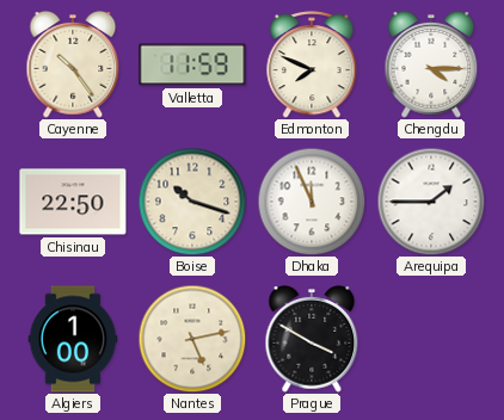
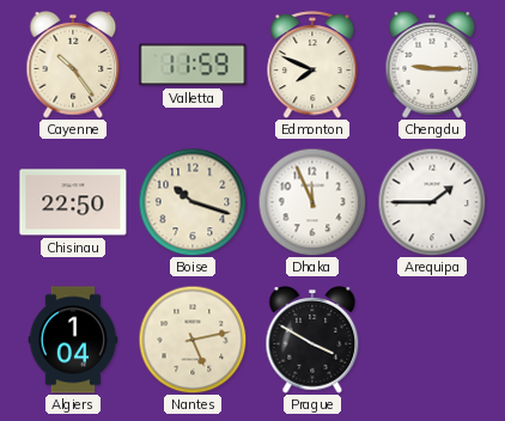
Chengdu: 4:15 -> 9:15
Algiers: 1:00 -> 1:04
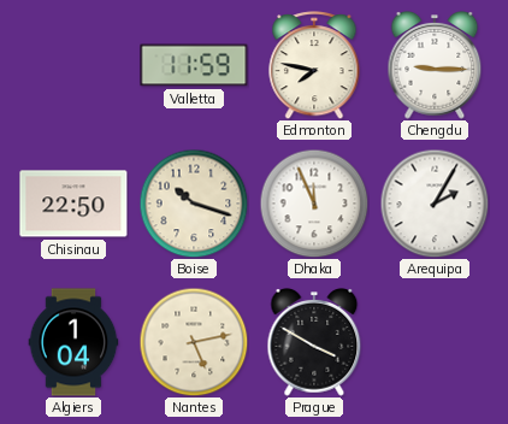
Cayenne: 10:24 -> none
Edmonton: 7:49 -> 7:47
Arequipa: 1:45 -> 2:05
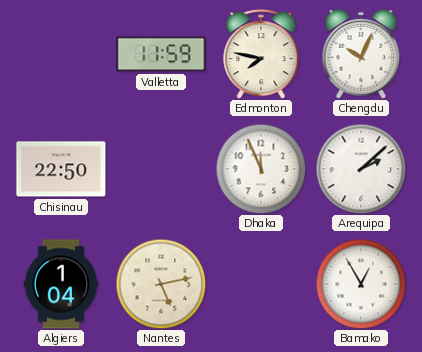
Chengdu: 9:15 -> 10:04
Boise: 10:18 -> none
Arequipa: 2:05 -> 2:08
Prague: 3:50 -> none
Bamako: none -> 12:55
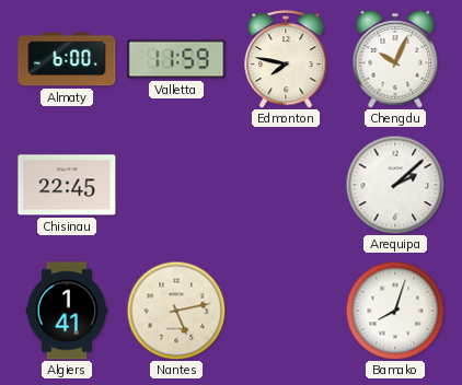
Almaty: none -> 6:00
Chisinau: 22:50 -> 22:45
Dhaka: 11:56 -> none
Algiers: 1:04 -> 1:41
Bamako: 12:55 -> 8:03
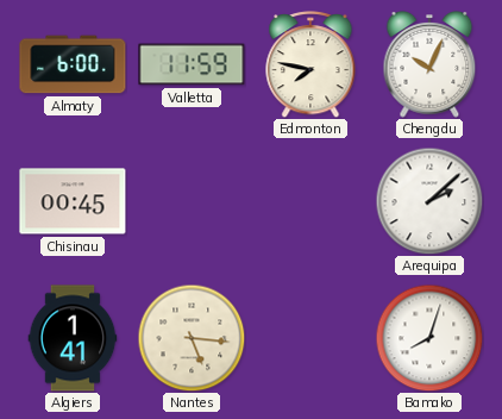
Chisinau: 22:45 -> 00:45
Nantes: 5:13 -> 5:16
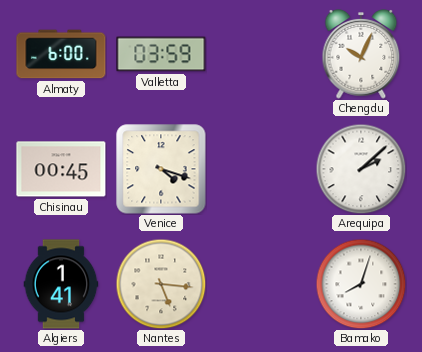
Valletta: 11:59 -> 03:59
Edmonton: 7:47 -> none
Venice: none -> 4:18
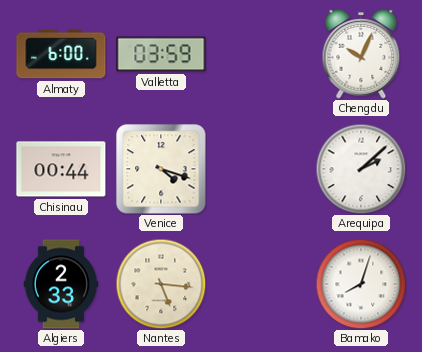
Chisinau: 00:45 -> 00:44
Algiers: 1:41 -> 2:33
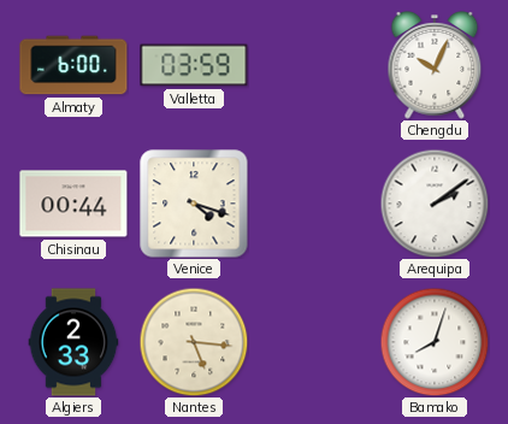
Arequipa: 2:08 -> 2:09
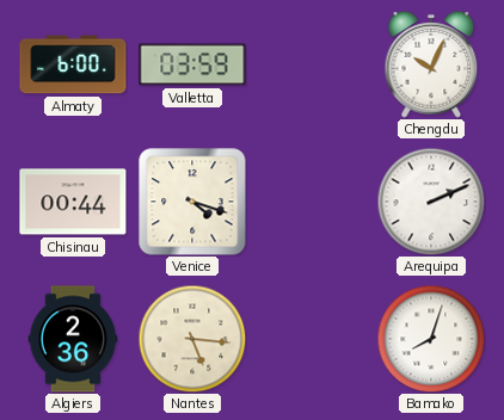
Arequipa: 2:09 -> 2:11
Algiers: 2:33 -> 2:36
